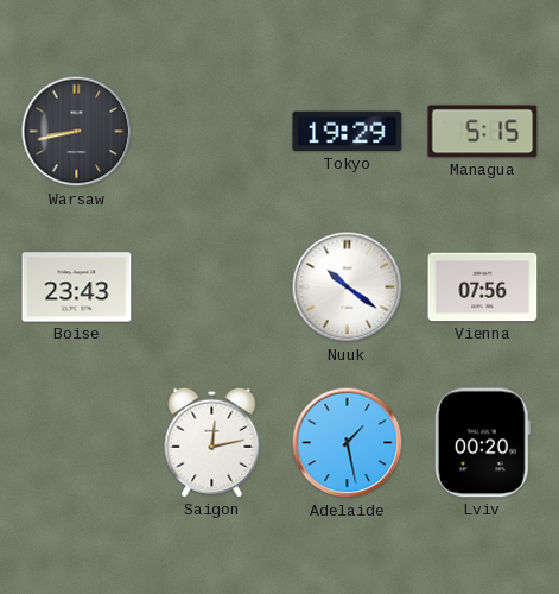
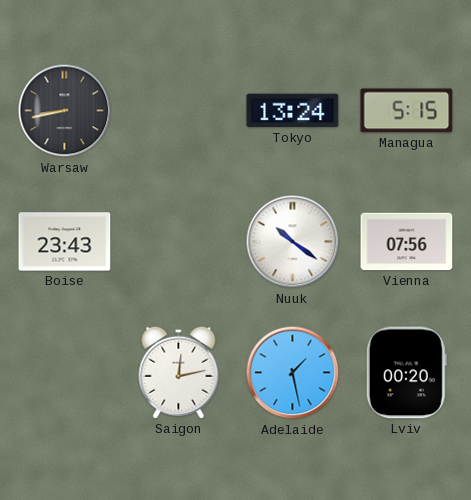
Tokyo: 19:29 -> 13:24
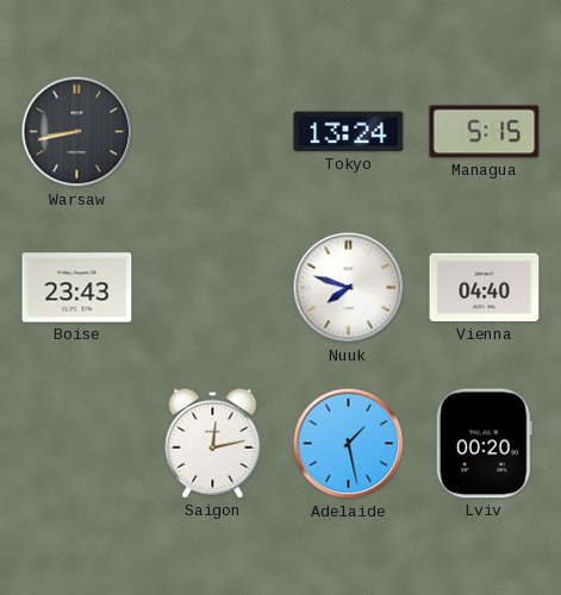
Nuuk: 10:21 -> 7:48
Vienna: 07:56 -> 04:40
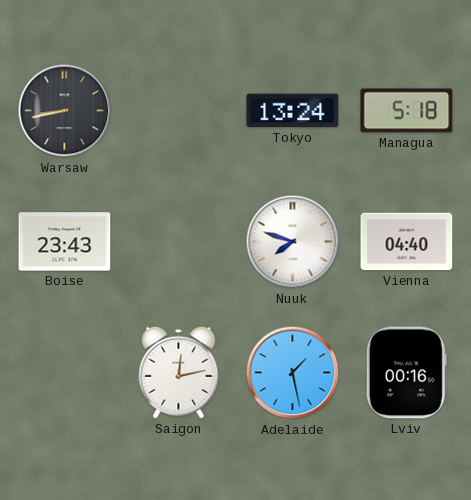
Managua: 5:15 -> 5:18
Lviv: 00:20 -> 00:16
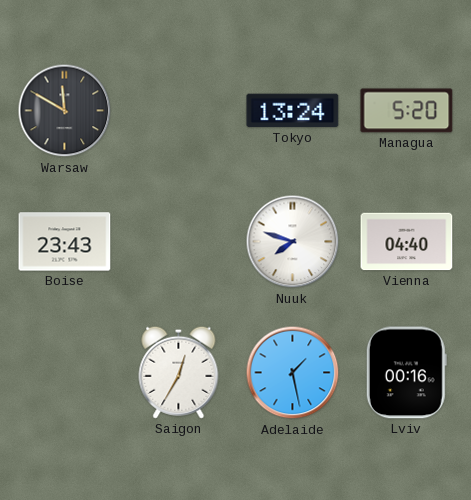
Warsaw: 8:43 -> 11:50
Managua: 5:18 -> 5:20
Saigon: 12:13 -> 12:35
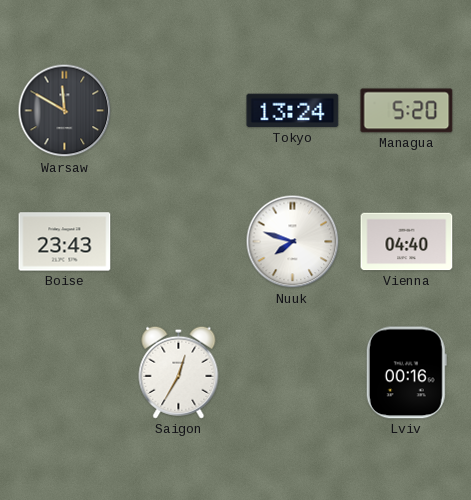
Adelaide: 1:28 -> none
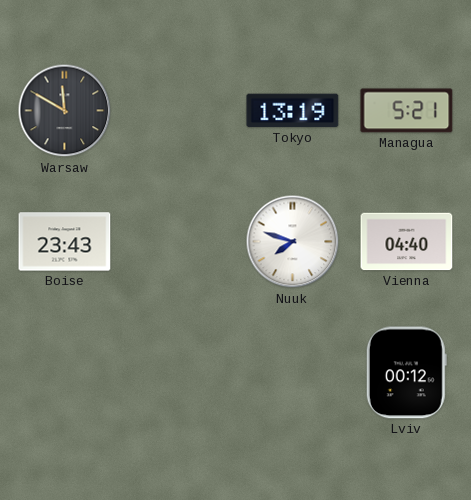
Tokyo: 13:24 -> 13:19
Managua: 5:20 -> 5:21
Saigon: 12:35 -> none
Lviv: 00:16 -> 00:12
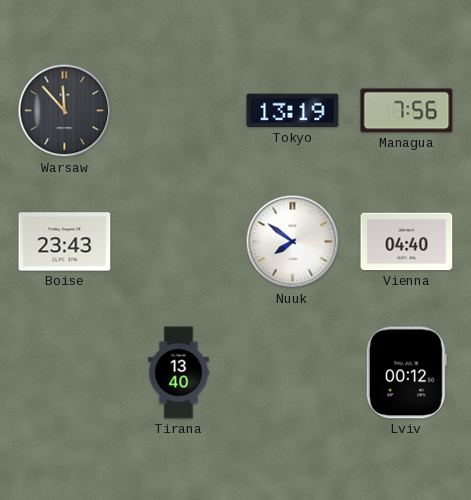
Warsaw: 11:50 -> 11:53
Managua: 5:21 -> 7:56
Nuuk: 7:48 -> 7:51
Tirana: none -> 13:40
